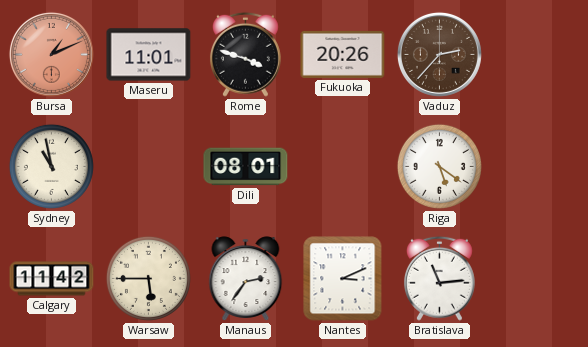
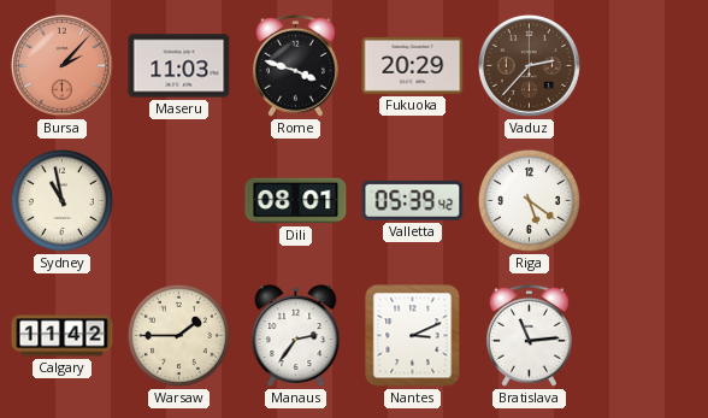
Bursa: 1:11 -> 2:07
Maseru: 11:01 -> 11:03
Fukuoka: 20:26 -> 20:29
Valletta: none -> 05:39
Warsaw: 5:45 -> 1:45
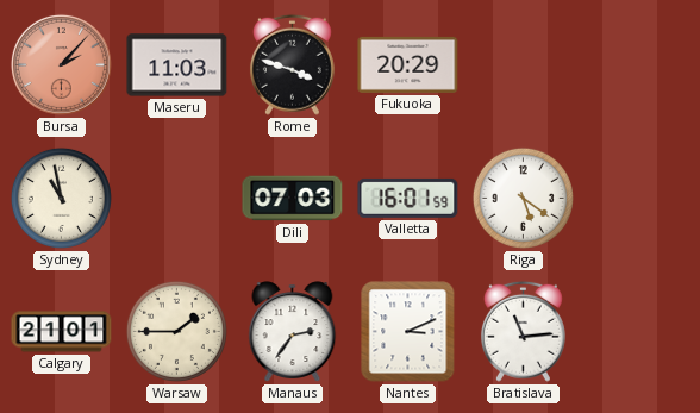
Vaduz: 2:37 -> none
Dili: 08:01 -> 07:03
Valletta: 05:39 -> 16:01
Calgary: 11:42 -> 21:01
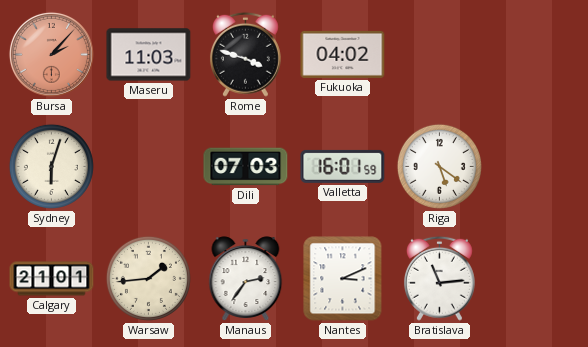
Fukuoka: 20:29 -> 04:02
Sydney: 10:58 -> 6:03
Warsaw: 1:45 -> 1:44
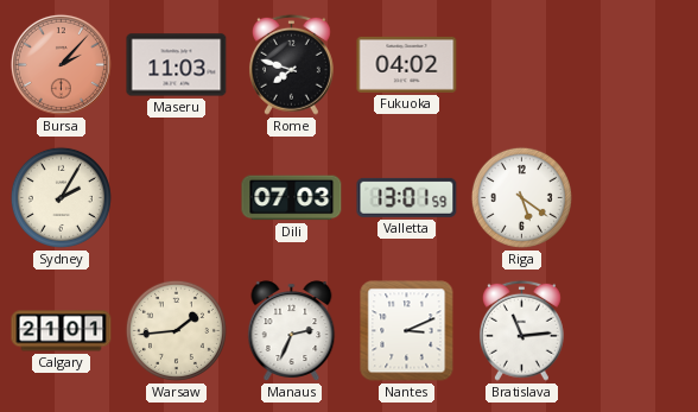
Rome: 3:48 -> 7:48
Sydney: 6:03 -> 2:05
Valletta: 16:01 -> 13:01
Manaus: 2:36 -> 2:34
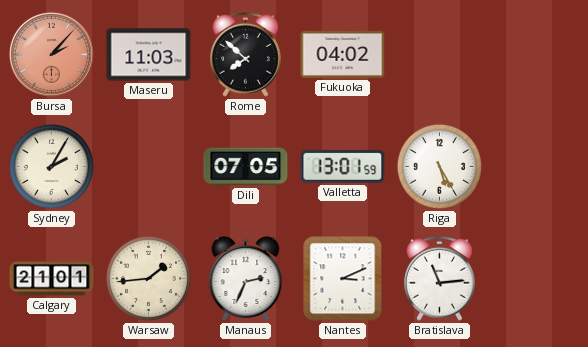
Rome: 7:48 -> 7:52
Dili: 07:03 -> 07:05
Riga: 5:21 -> 5:25
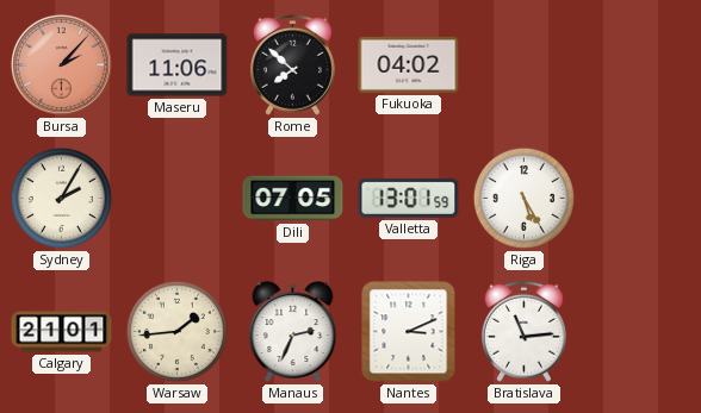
Maseru: 11:03 -> 11:06
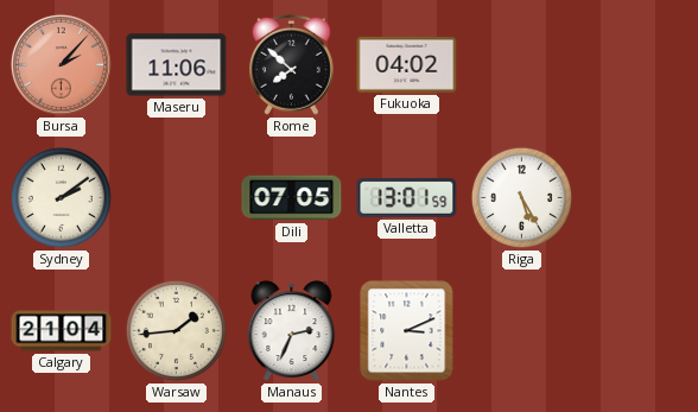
Sydney: 2:05 -> 2:09
Calgary: 21:01 -> 21:04
Bratislava: 11:14 -> none
